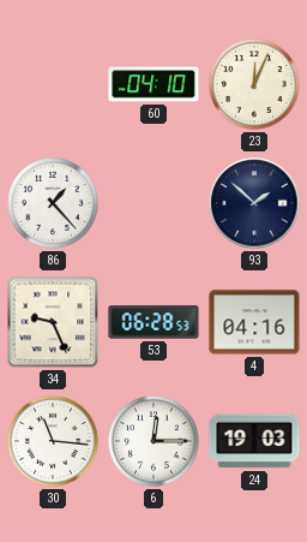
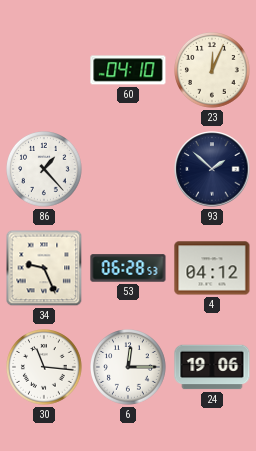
4: 04:16 -> 04:12
24: 19:03 -> 19:06
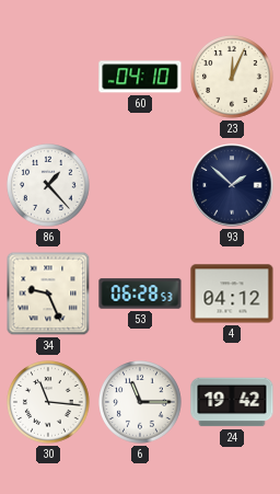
6: 12:15 -> 11:15
24: 19:06 -> 19:42
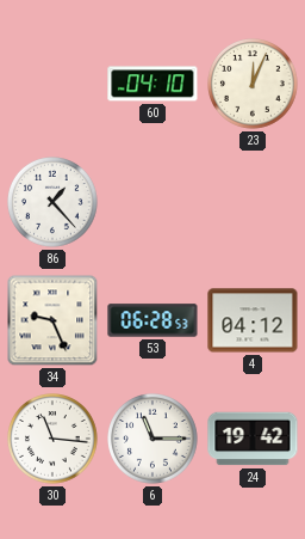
93: 1:52 -> none
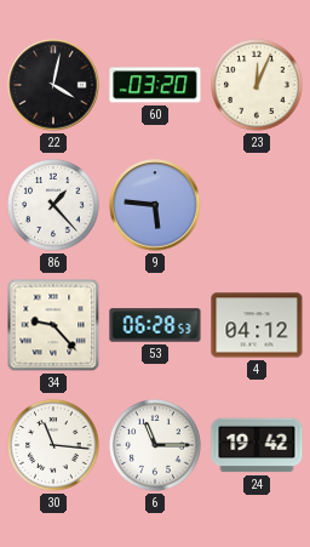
22: none -> 4:02
60: 04:10 -> 03:20
9: none -> 5:46
34: 9:26 -> 9:23
